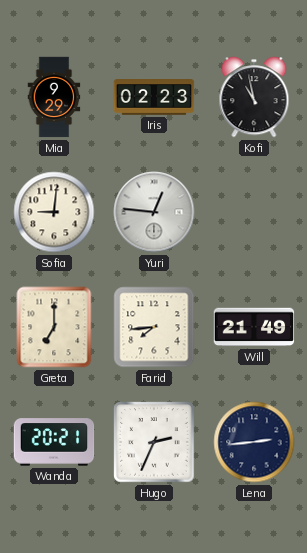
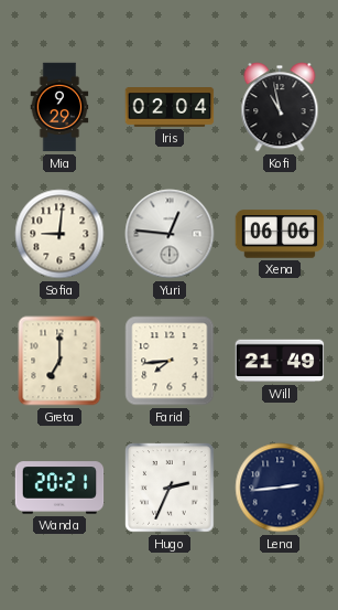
Iris: 02:23 -> 02:04
Xena: none -> 06:06
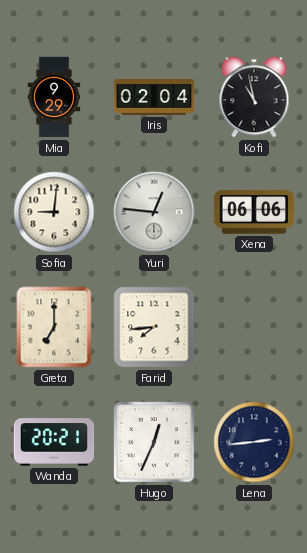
Will: 21:49 -> none
Hugo: 2:34 -> 12:34
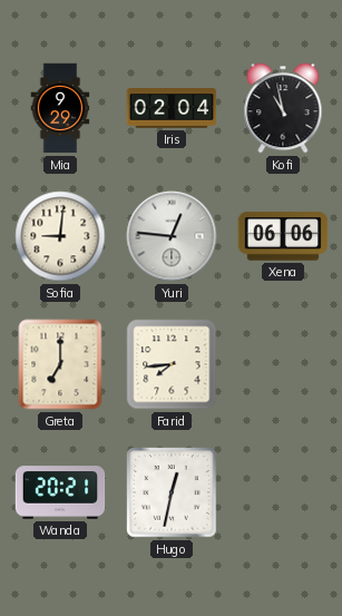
Hugo: 12:34 -> 12:32
Lena: 2:44 -> none
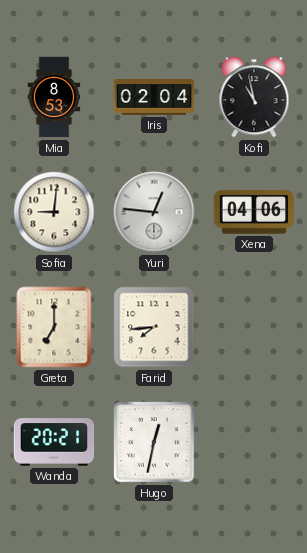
Mia: 9:29 -> 8:53
Xena: 06:06 -> 04:06
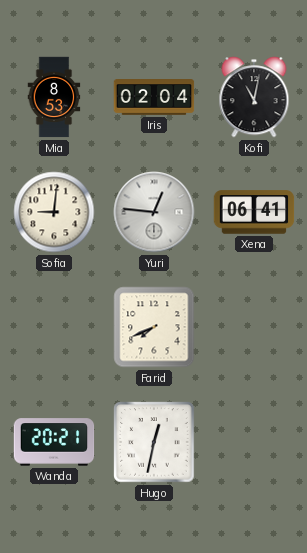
Kofi: 10:58 -> 11:02
Xena: 04:06 -> 06:41
Greta: 7:00 -> none
Farid: 7:44 -> 7:41
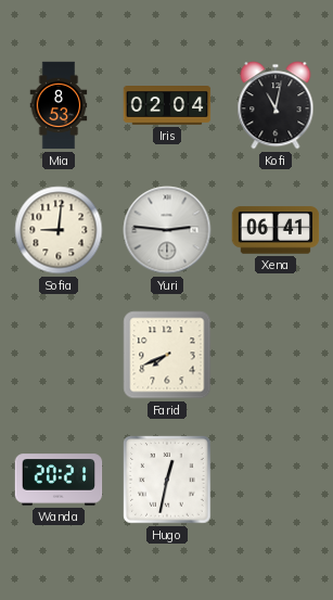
Yuri: 12:46 -> 2:46
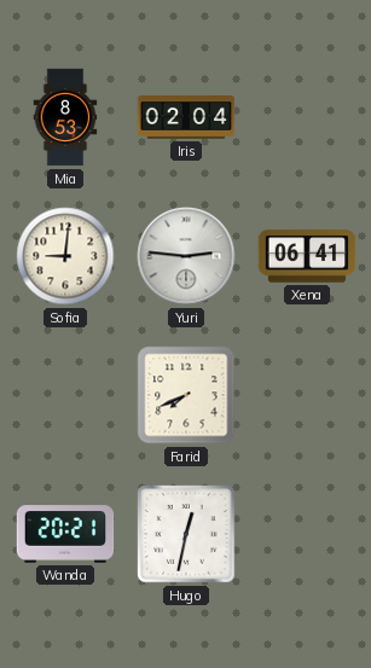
Kofi: 11:02 -> none
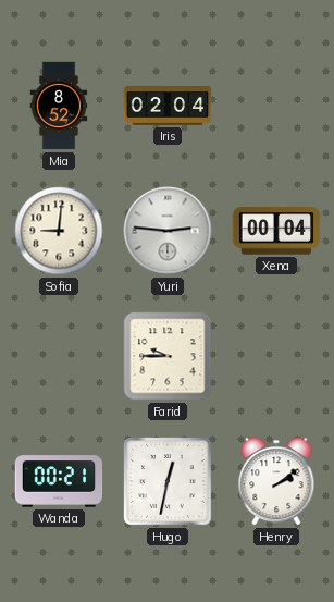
Mia: 8:53 -> 8:52
Xena: 06:41 -> 00:04
Farid: 7:41 -> 9:45
Wanda: 20:21 -> 00:21
Henry: none -> 2:09
